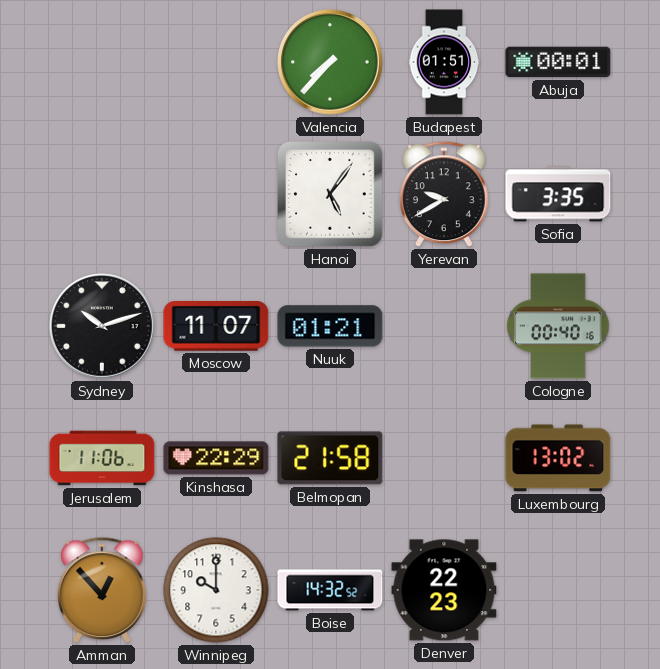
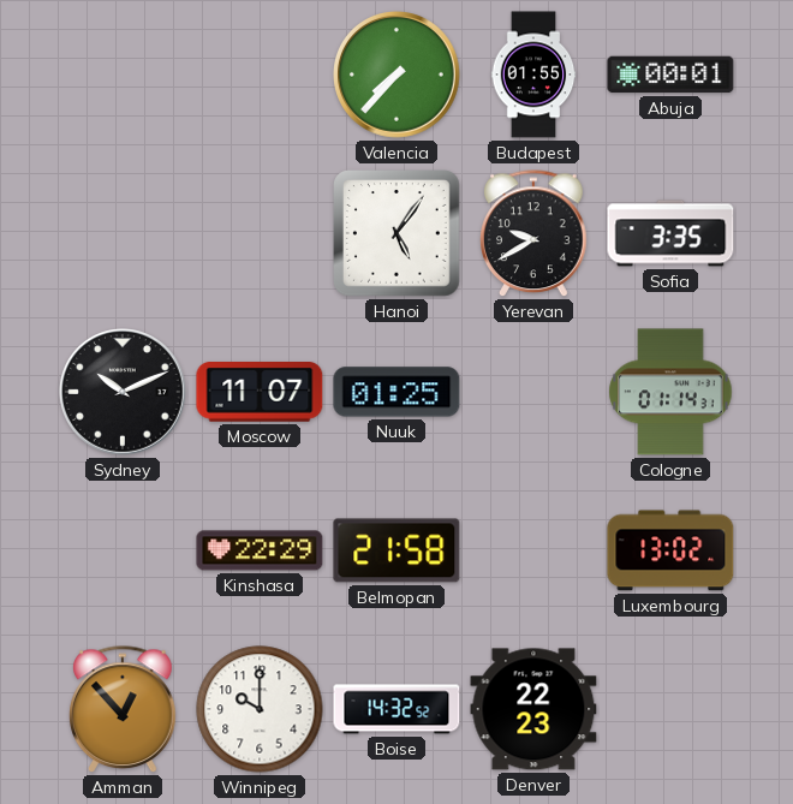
Budapest: 01:51 -> 01:55
Sydney: 10:12 -> 10:11
Nuuk: 01:21 -> 01:25
Cologne: 00:40 -> 01:14
Jerusalem: 11:06 -> none
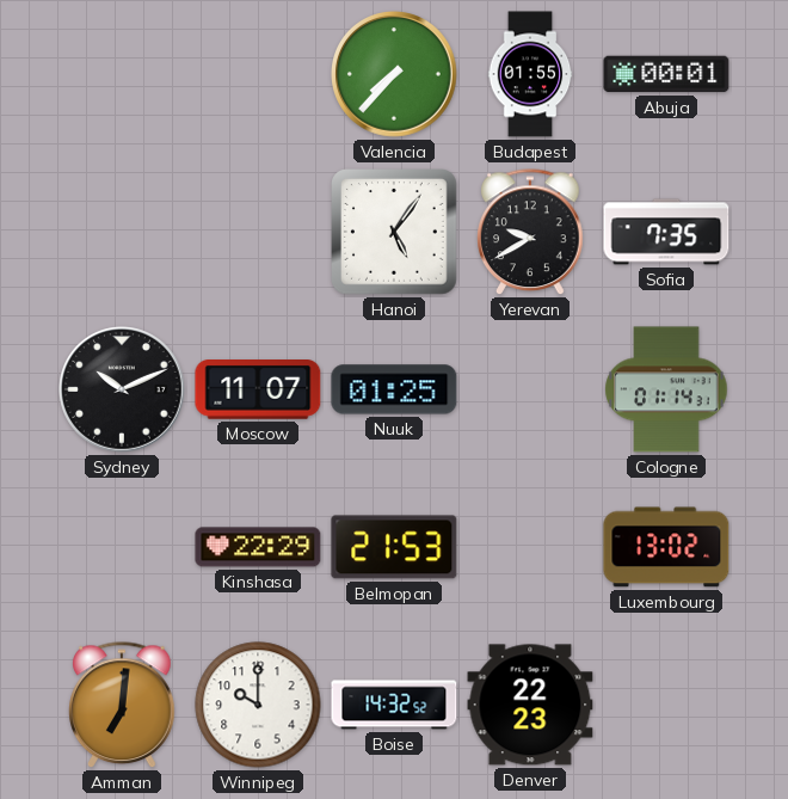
Sofia: 3:35 -> 7:35
Belmopan: 21:58 -> 21:53
Amman: 12:53 -> 7:01
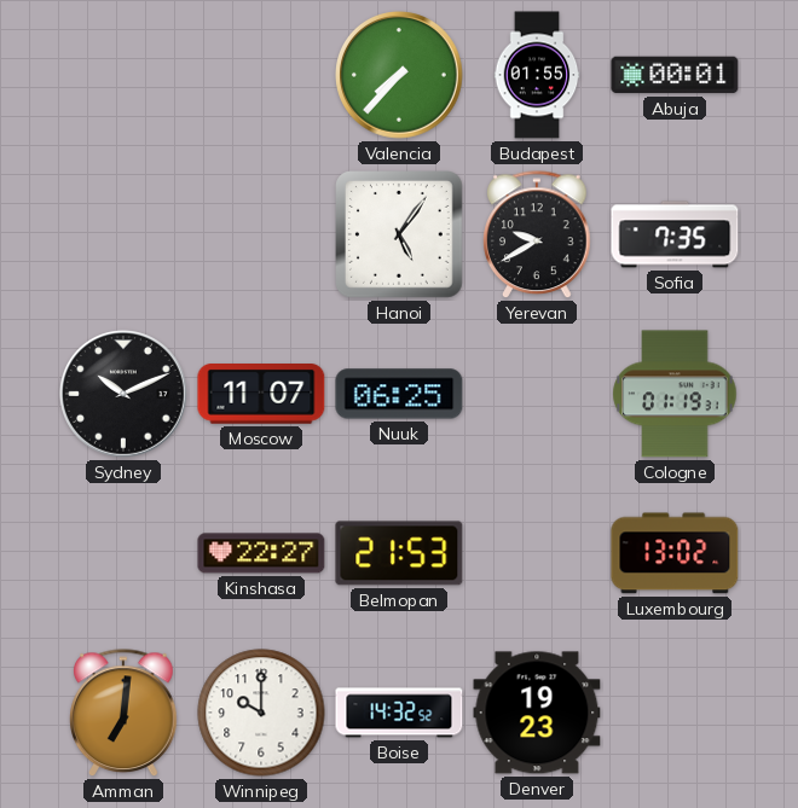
Nuuk: 01:25 -> 06:25
Cologne: 01:14 -> 01:19
Kinshasa: 22:29 -> 22:27
Denver: 22:23 -> 19:23
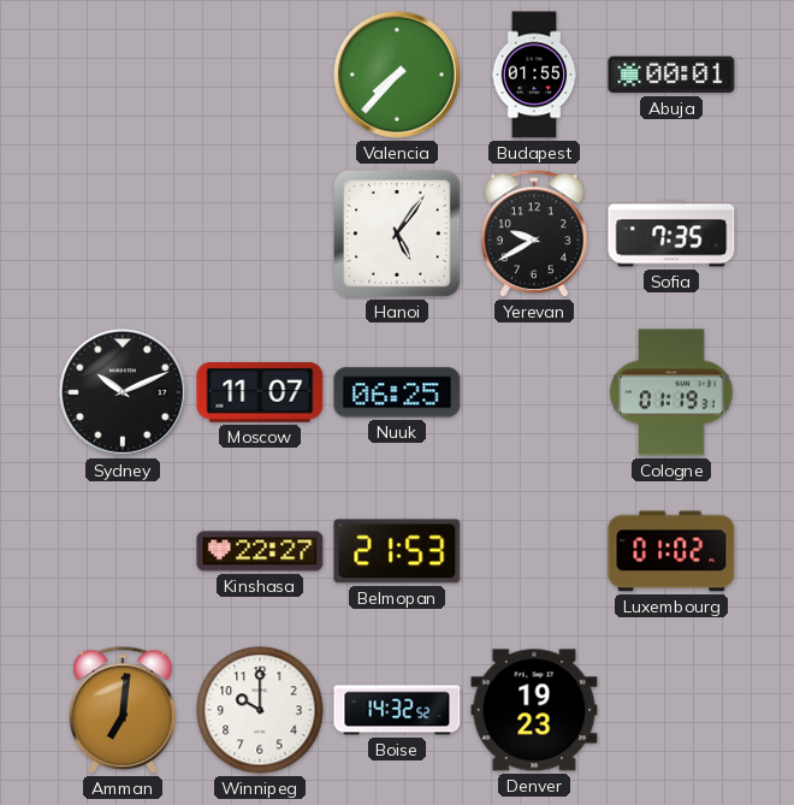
Luxembourg: 13:02 -> 01:02
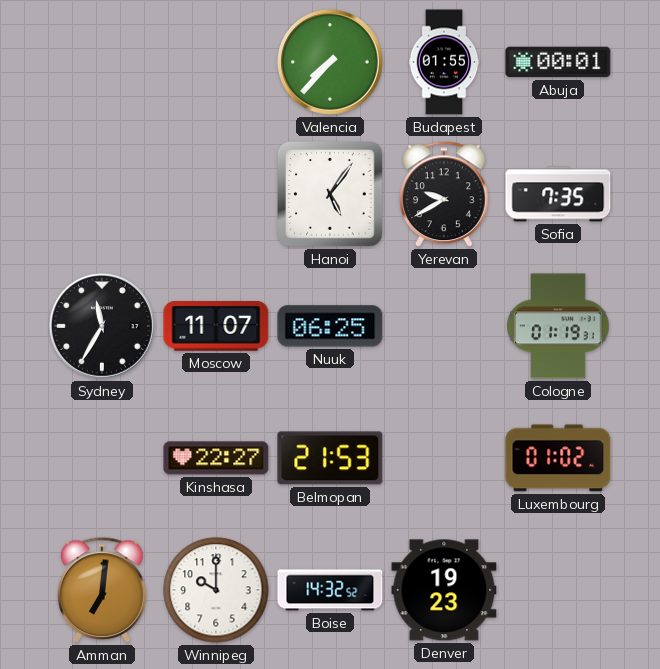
Sydney: 10:11 -> 11:35
